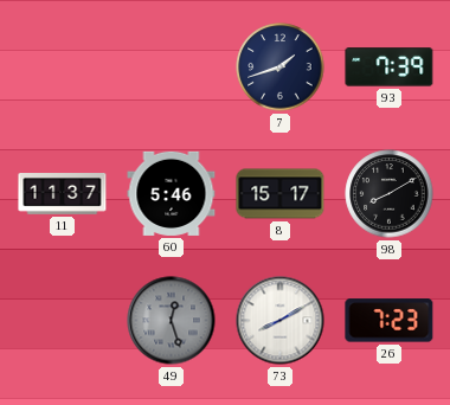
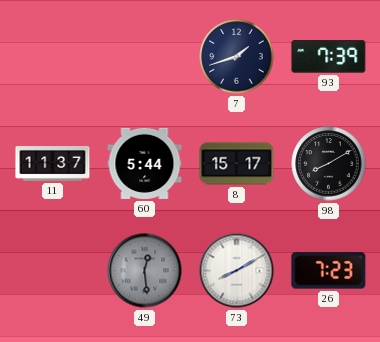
60: 5:46 -> 5:44
49: 12:27 -> 12:29
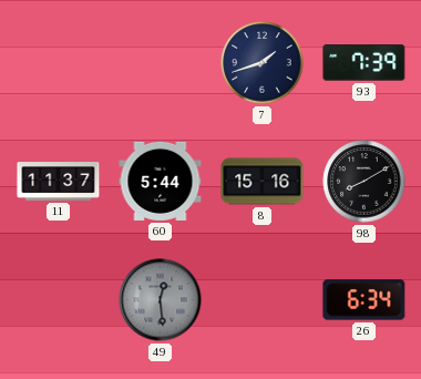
8: 15:17 -> 15:16
73: 8:10 -> none
26: 7:23 -> 6:34
